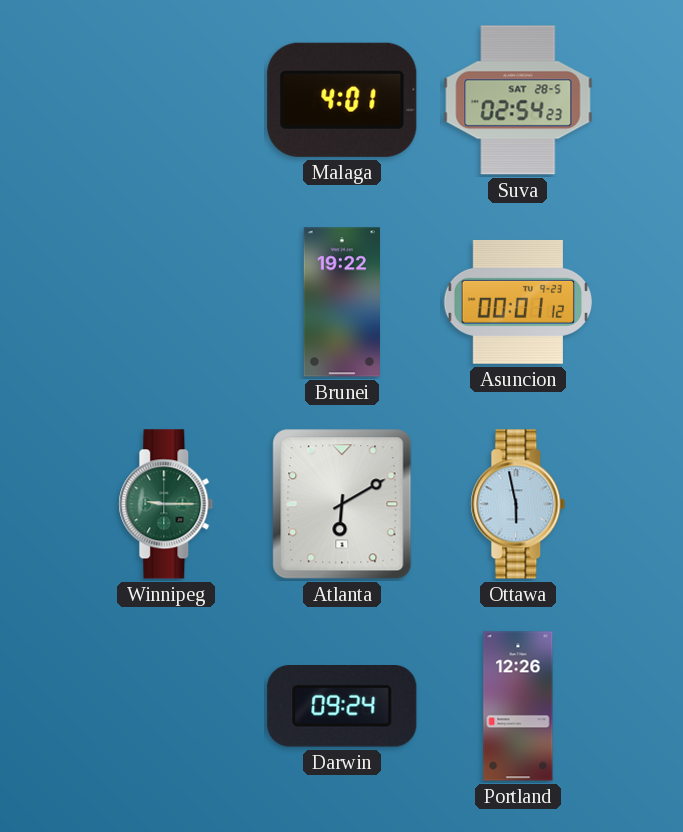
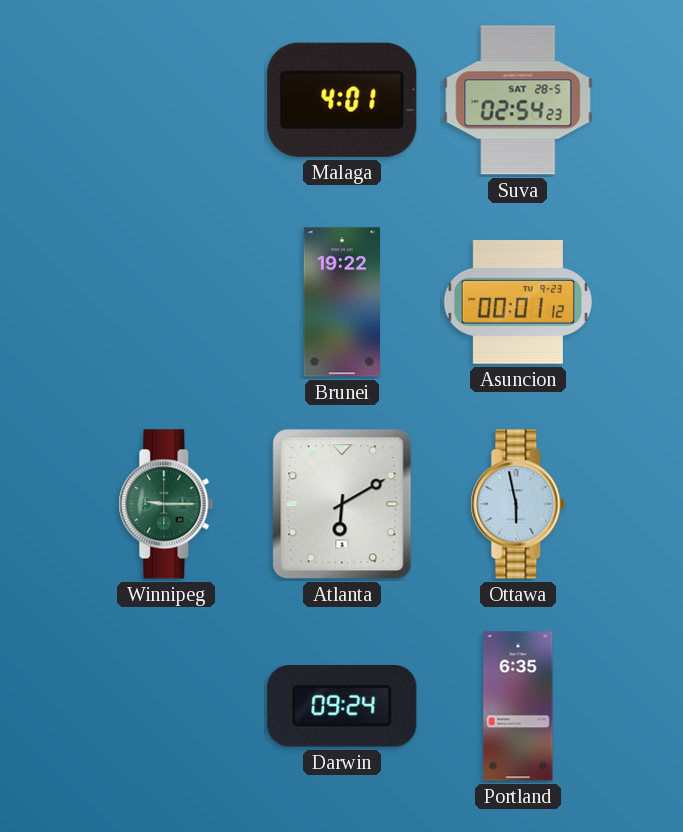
Portland: 12:26 -> 6:35
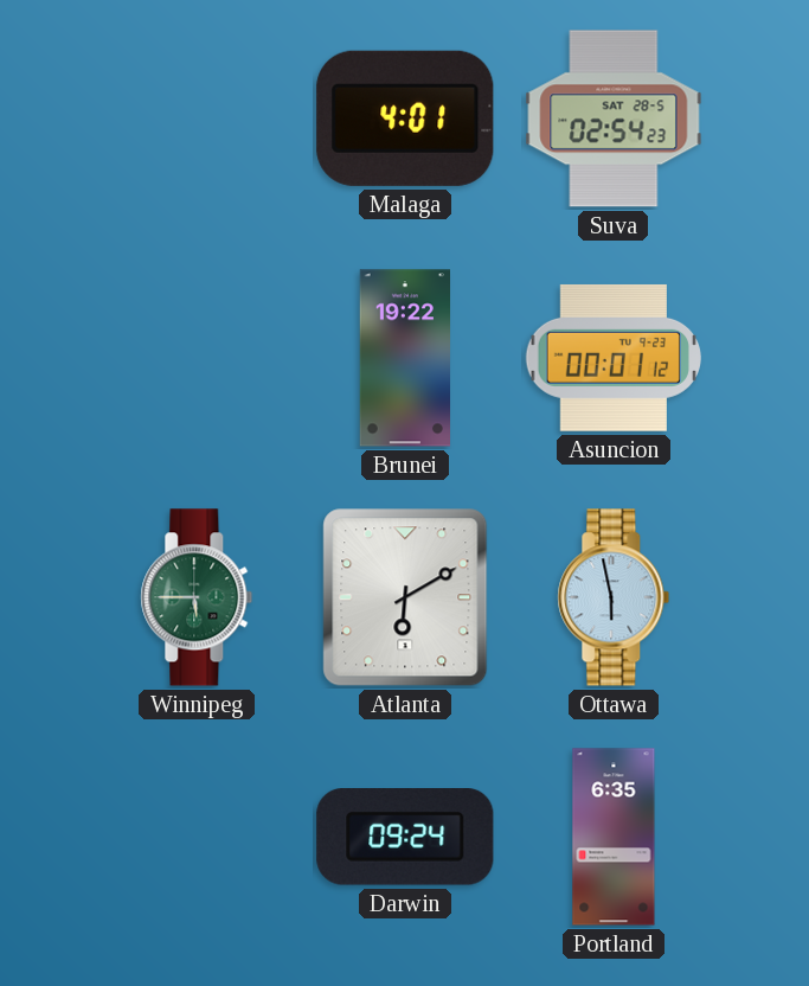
Winnipeg: 9:15 -> 5:45
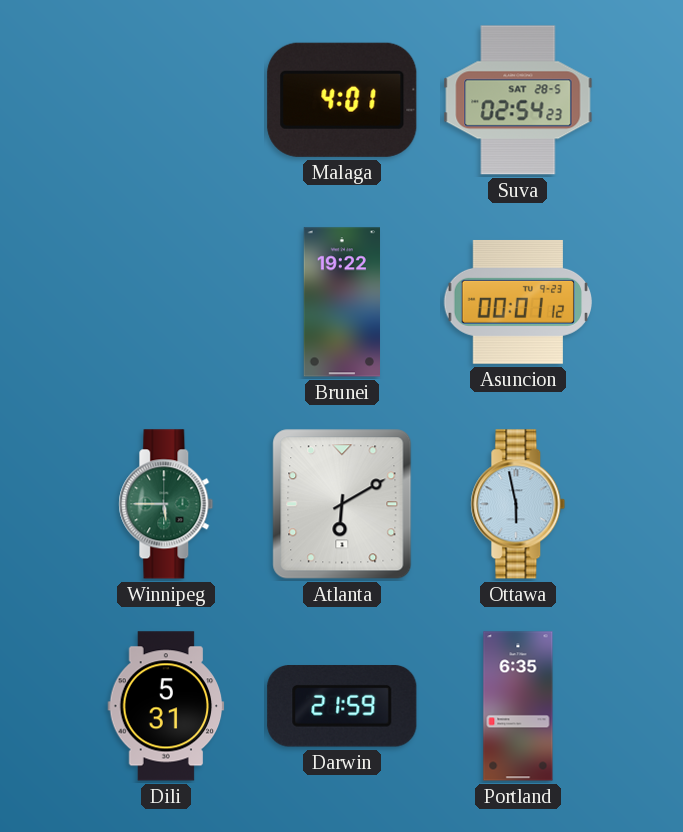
Dili: none -> 5:31
Darwin: 09:24 -> 21:59
